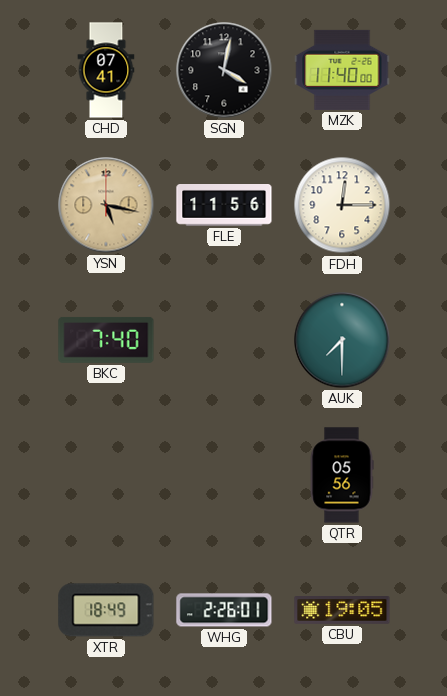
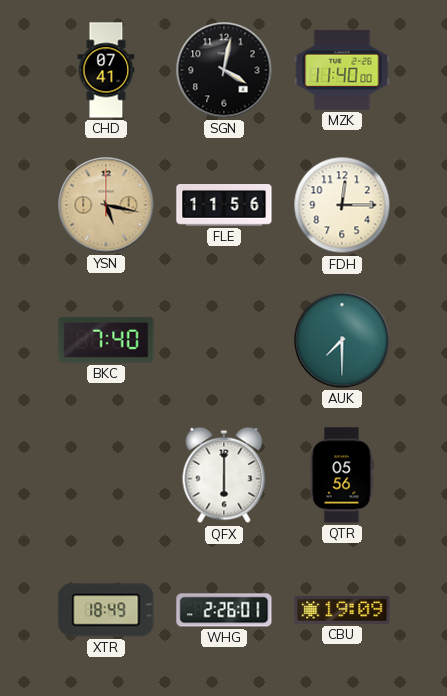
QFX: none -> 6:00
CBU: 19:05 -> 19:09
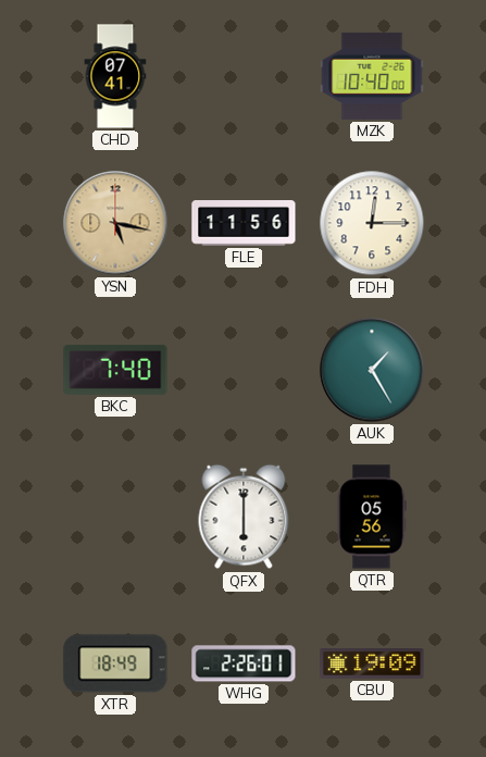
SGN: 4:02 -> none
MZK: 11:40 -> 10:40
AUK: 7:30 -> 1:25
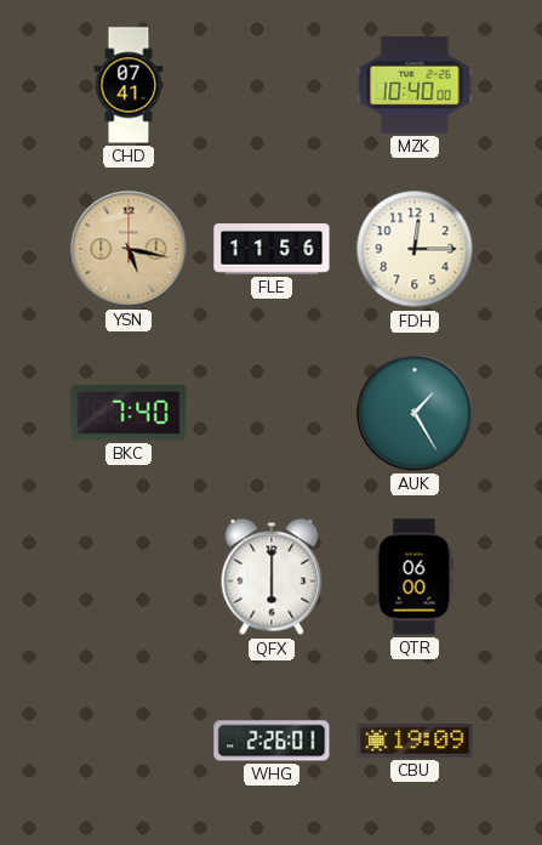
QTR: 05:56 -> 06:00
XTR: 18:49 -> none
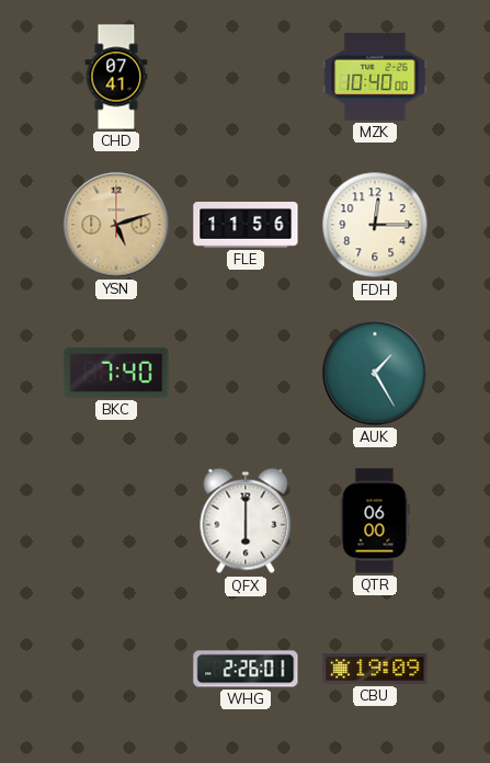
YSN: 5:17 -> 5:12
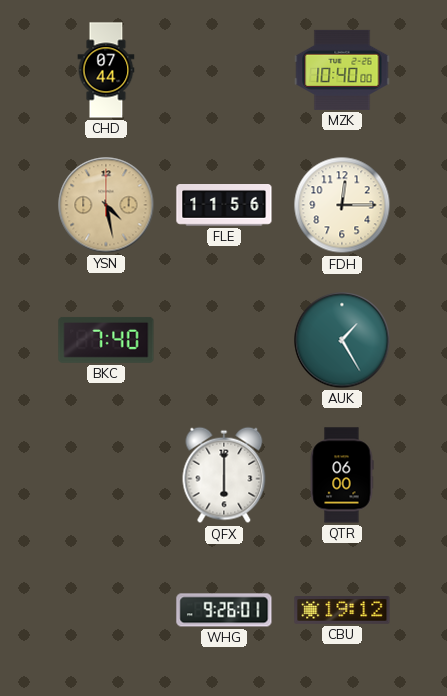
CHD: 07:41 -> 07:44
YSN: 5:12 -> 4:28
WHG: 2:26 -> 9:26
CBU: 19:09 -> 19:12
